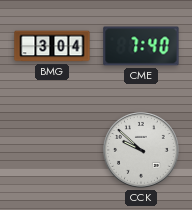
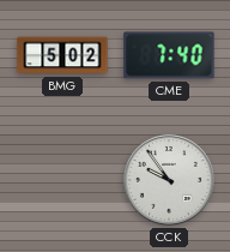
BMG: 3:04 -> 5:02
CCK: 9:52 -> 9:54
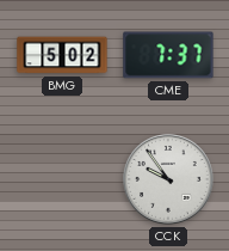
CME: 7:40 -> 7:37
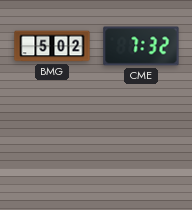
CME: 7:37 -> 7:32
CCK: 9:54 -> none
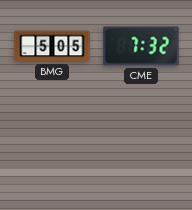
BMG: 5:02 -> 5:05
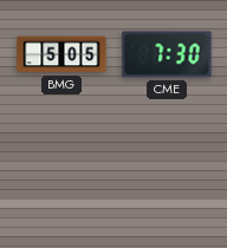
CME: 7:32 -> 7:30
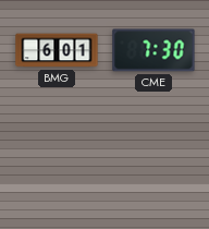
BMG: 5:05 -> 6:01
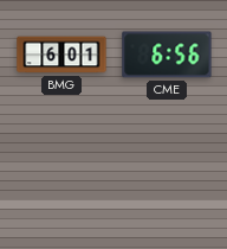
CME: 7:30 -> 6:56
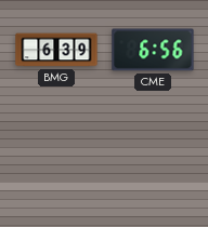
BMG: 6:01 -> 6:39
